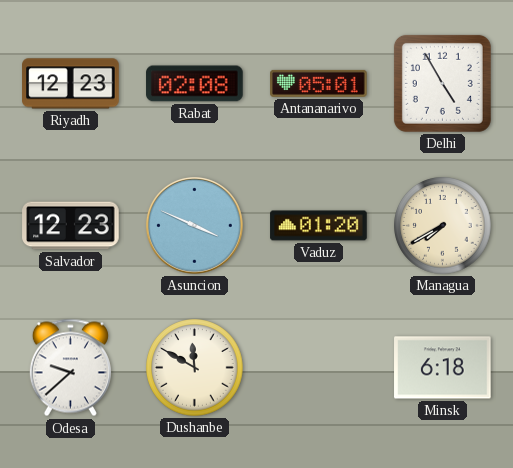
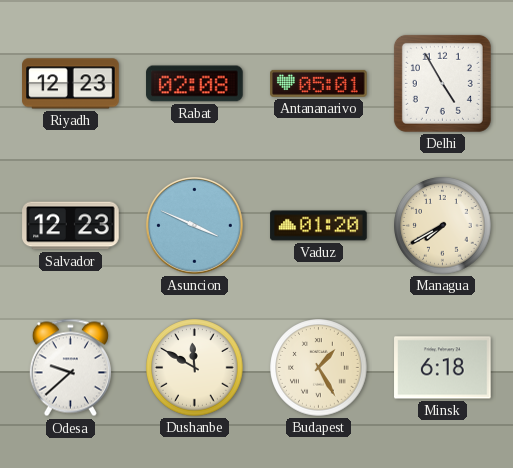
Budapest: none -> 1:25
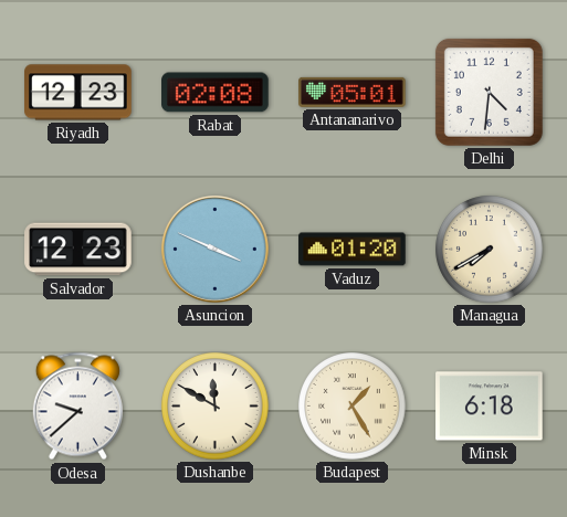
Delhi: 4:55 -> 4:31
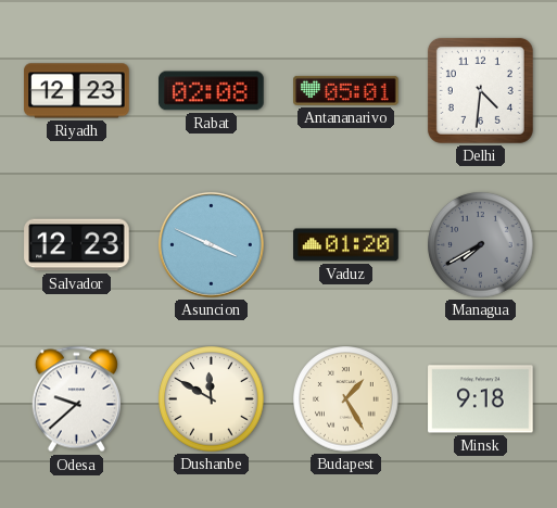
Managua dial: cream -> grey
Minsk: 6:18 -> 9:18
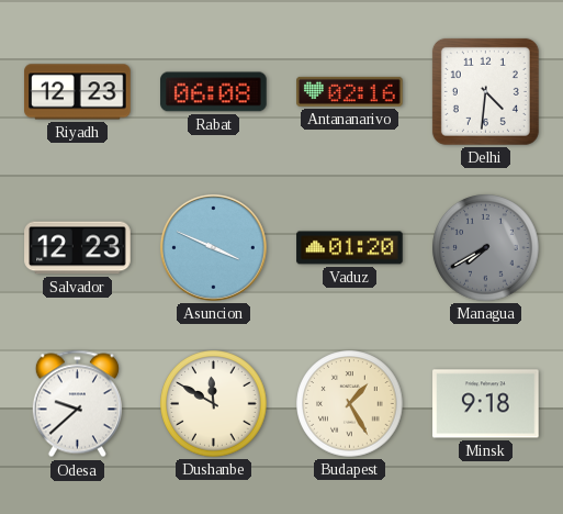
Rabat: 02:08 -> 06:08
Antananarivo: 05:01 -> 02:16
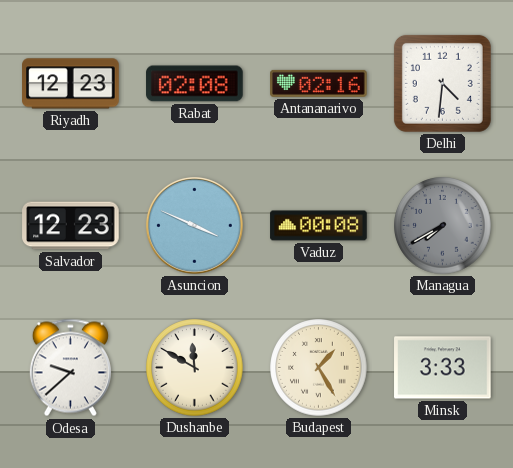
Rabat: 06:08 -> 02:08
Vaduz: 01:20 -> 00:08
Minsk: 9:18 -> 3:33
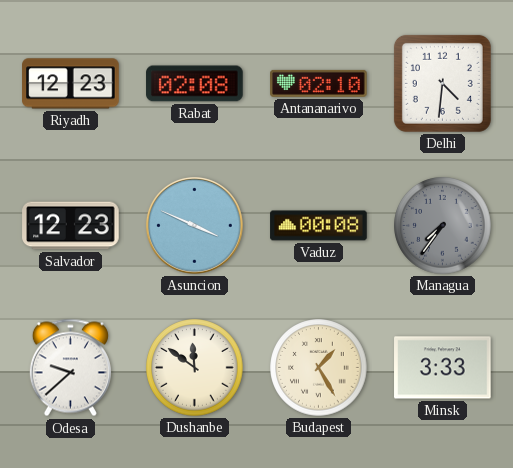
Antananarivo: 02:16 -> 02:10
Managua: 7:40 -> 7:36
Dushanbe: 11:50 -> 11:51
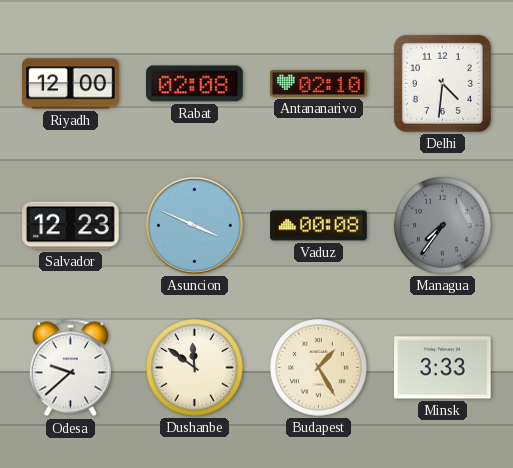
Riyadh: 12:23 -> 12:00
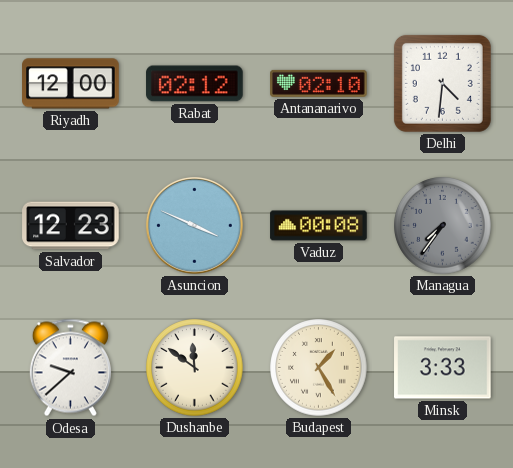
Rabat: 02:08 -> 02:12
